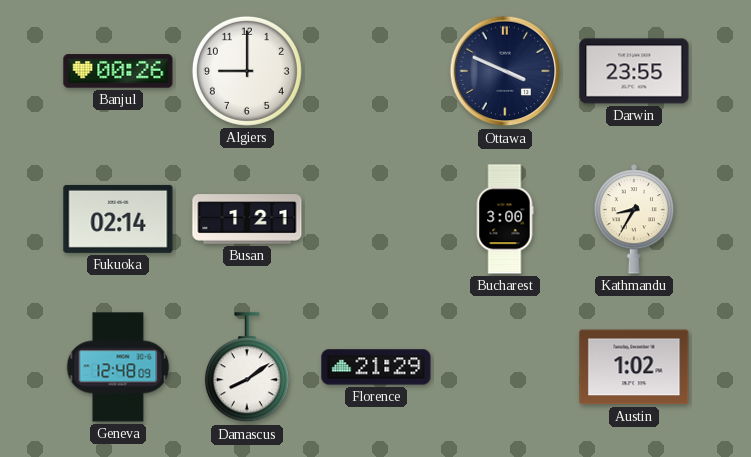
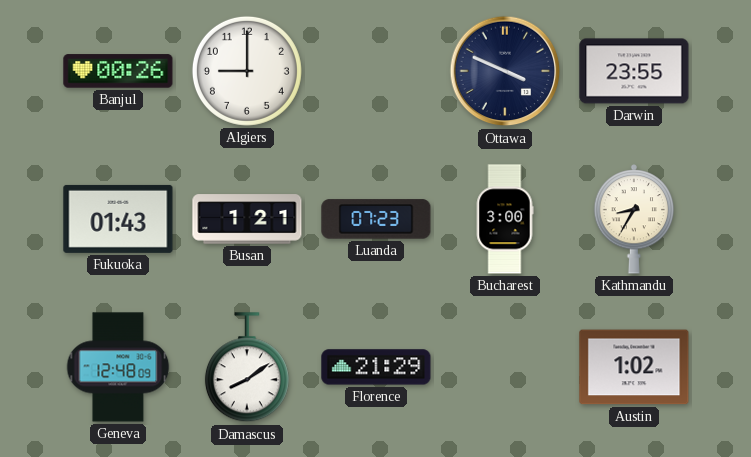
Fukuoka: 02:14 -> 01:43
Luanda: none -> 07:23
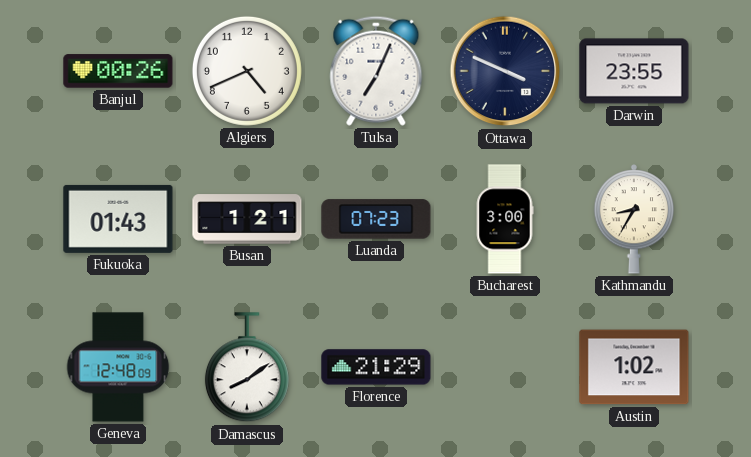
Algiers: 9:00 -> 4:41
Tulsa: none -> 7:04
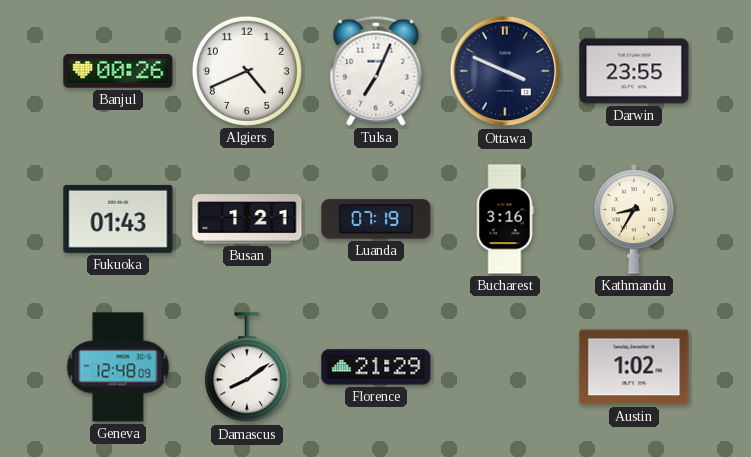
Luanda: 07:23 -> 07:19
Bucharest: 3:00 -> 3:16
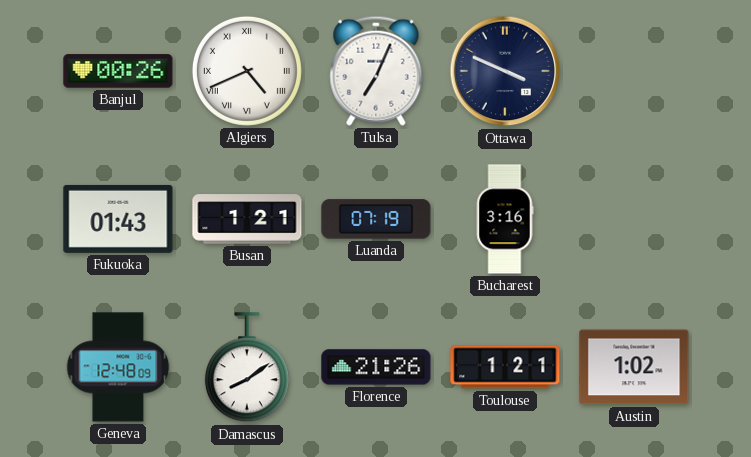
Algiers numerals: Arabic -> Roman
Darwin: 23:55 -> none
Kathmandu: 8:35 -> none
Florence: 21:29 -> 21:26
Toulouse: none -> 1:21
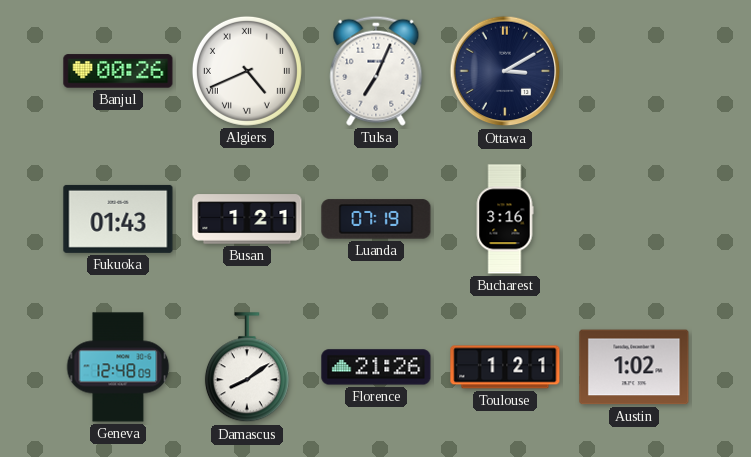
Ottawa: 3:49 -> 3:10
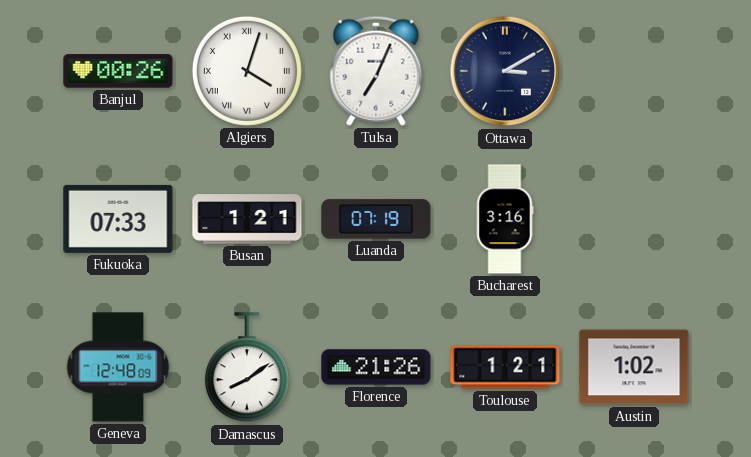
Algiers: 4:41 -> 4:03
Fukuoka: 01:43 -> 07:33
